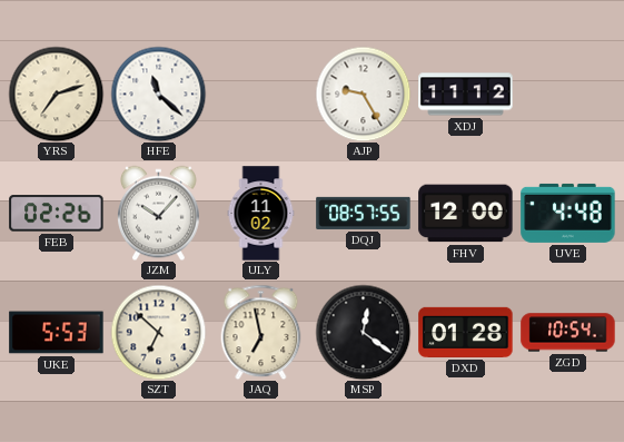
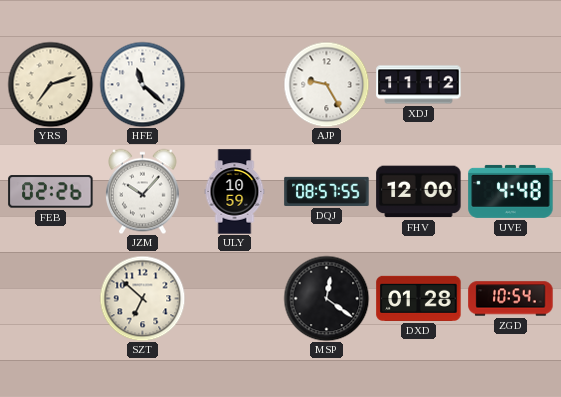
ULY: 11:02 -> 10:59
UKE: 5:53 -> none
JAQ: 6:58 -> none
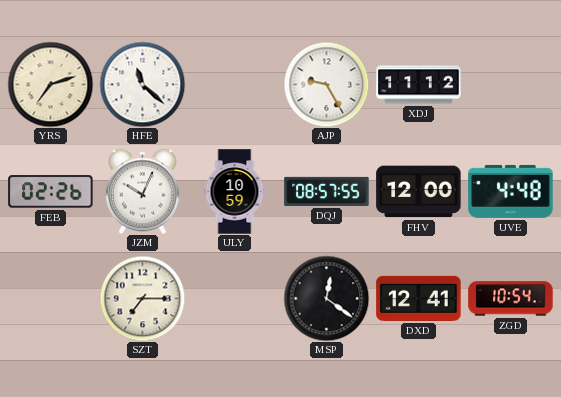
JZM: 10:07 -> 10:04
SZT: 6:52 -> 7:15
DXD: 01:28 -> 12:41
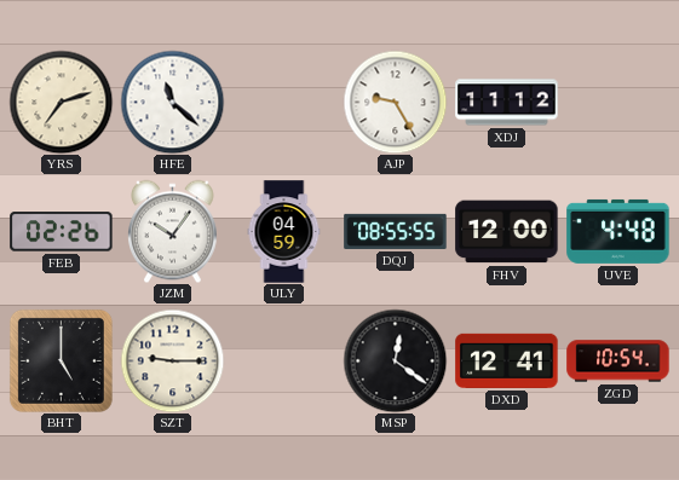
JZM: 10:04 -> 10:06
ULY: 10:59 -> 04:59
DQJ: 08:57 -> 08:55
BHT: none -> 5:00
SZT: 7:15 -> 9:15
